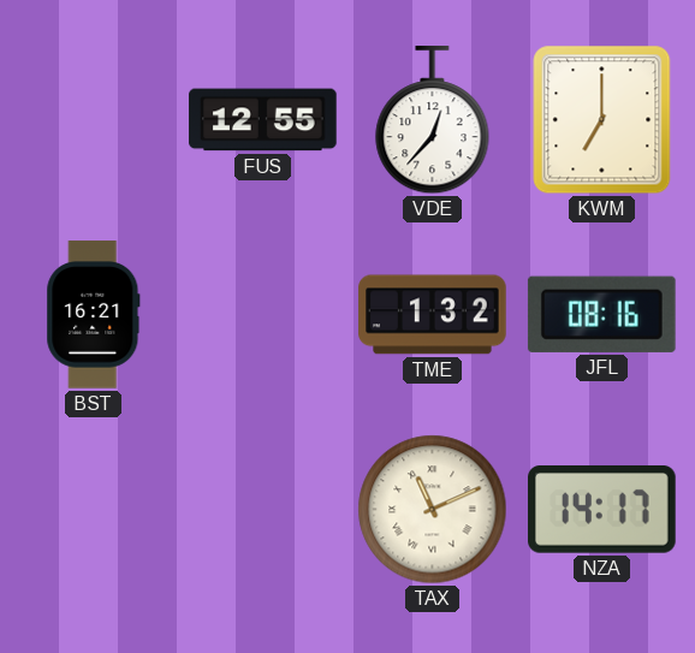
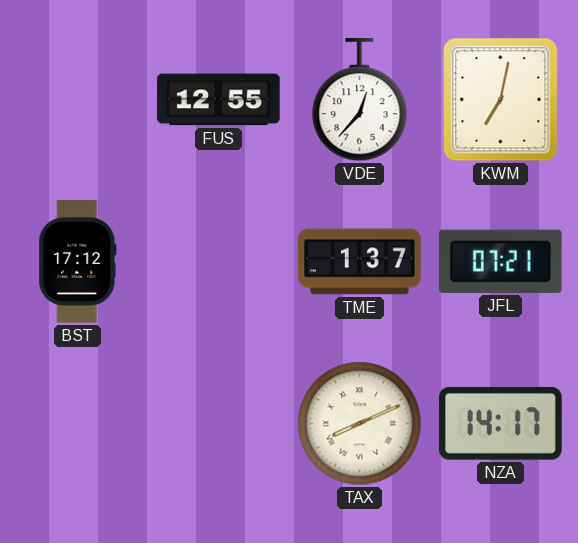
KWM: 7:00 -> 7:02
BST: 16:21 -> 17:12
TME: 1:32 -> 1:37
JFL: 08:16 -> 07:21
TAX: 11:11 -> 8:11
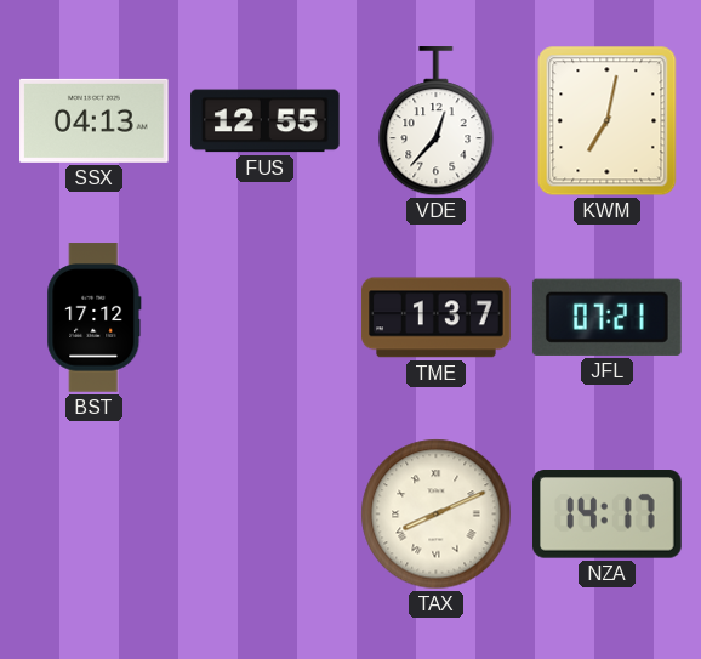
SSX: none -> 04:13
